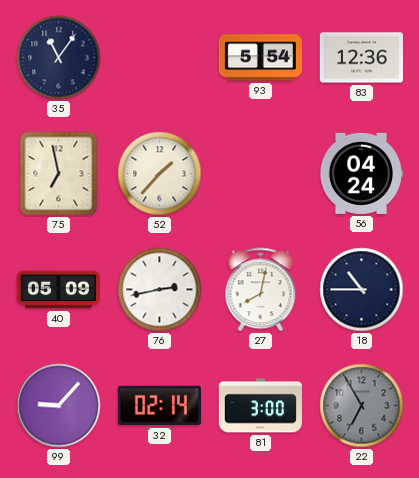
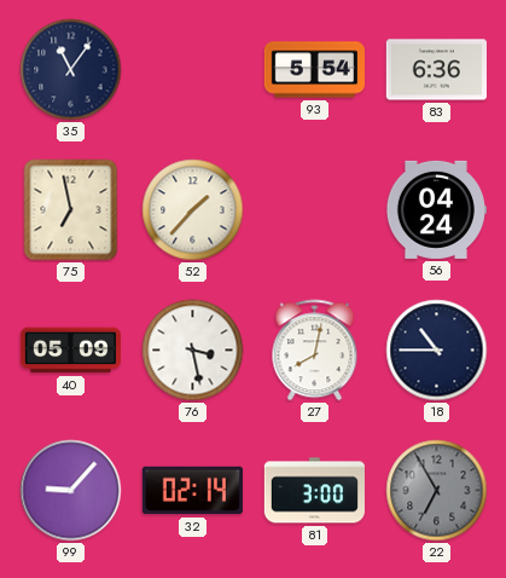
83: 12:36 -> 6:36
76: 2:43 -> 3:28
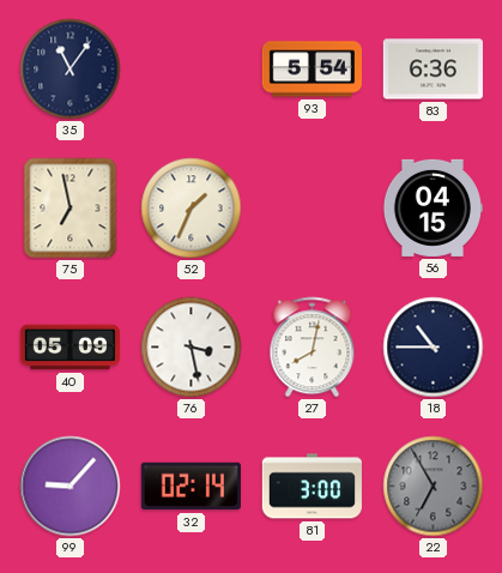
52: 1:37 -> 1:34
56: 04:24 -> 04:15
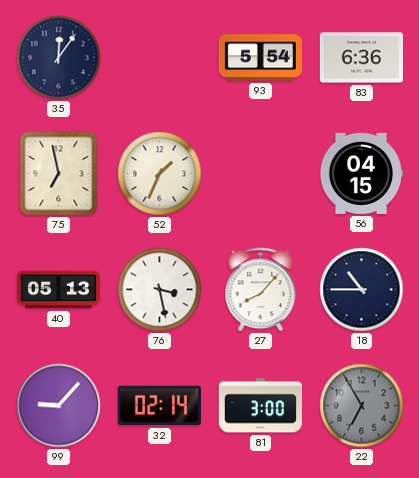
35: 11:06 -> 12:06
40: 05:09 -> 05:13
27: 8:02 -> 8:07
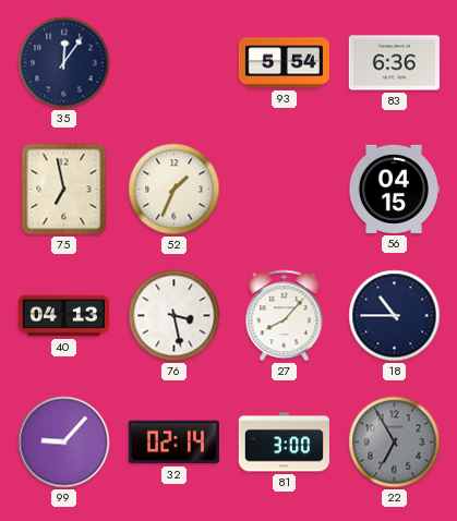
40: 05:13 -> 04:13
